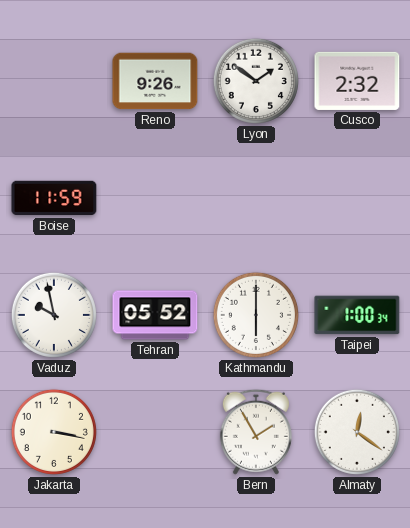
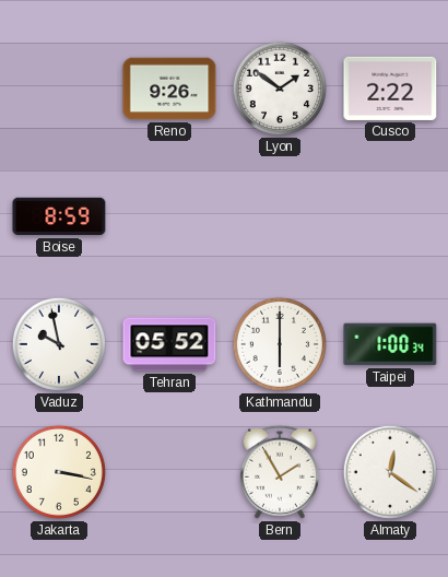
Cusco: 2:32 -> 2:22
Boise: 11:59 -> 8:59
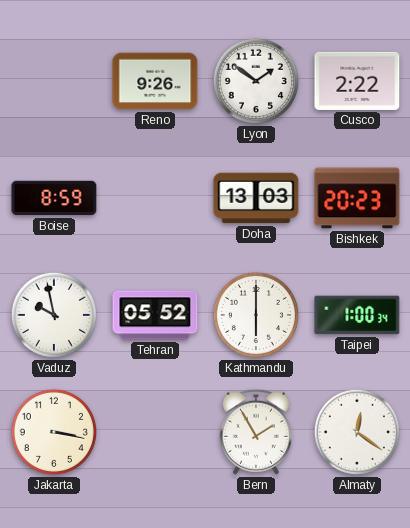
Doha: none -> 13:03
Bishkek: none -> 20:23
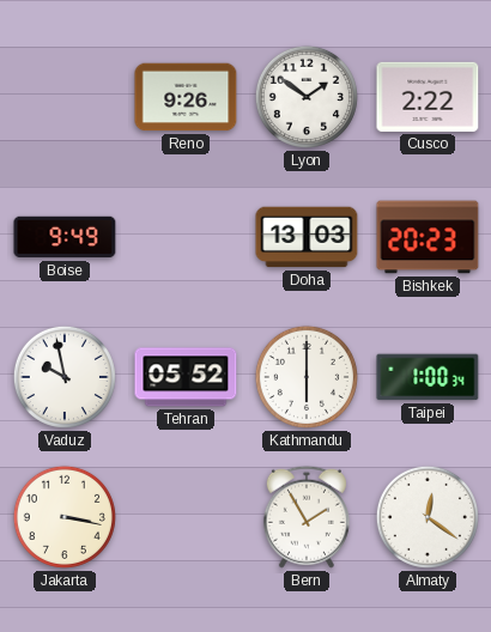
Boise: 8:59 -> 9:49
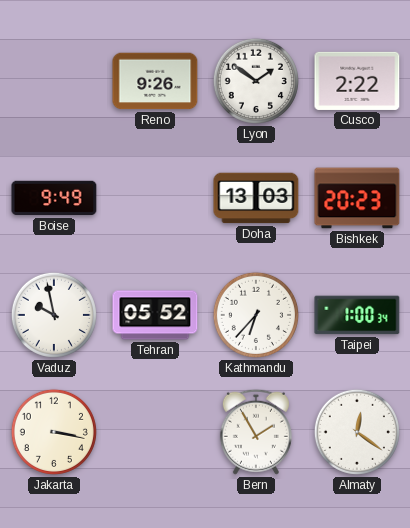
Kathmandu: 6:00 -> 6:37
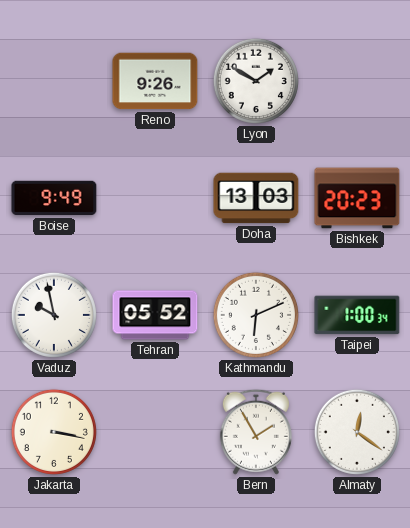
Lyon: 1:51 -> 1:50
Cusco: 2:22 -> none
Kathmandu: 6:37 -> 6:11
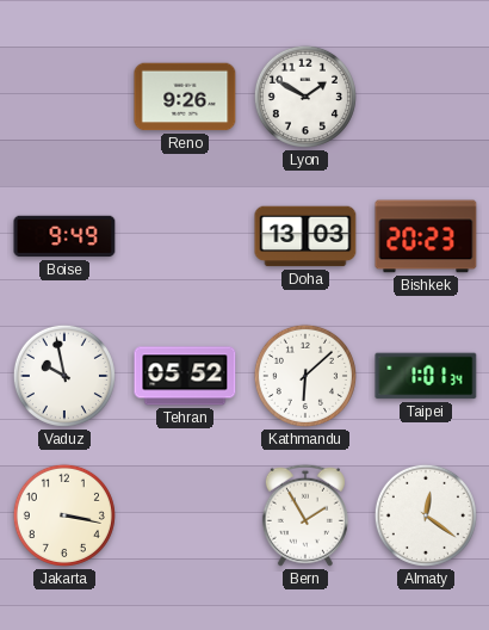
Kathmandu: 6:11 -> 6:08
Taipei: 1:00 -> 1:01
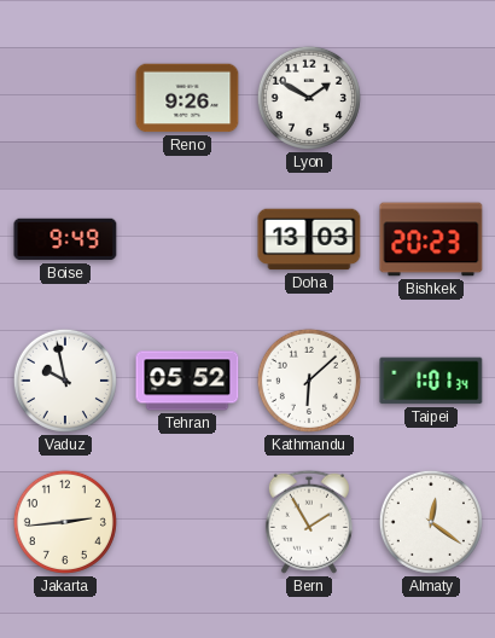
Jakarta: 3:17 -> 2:44
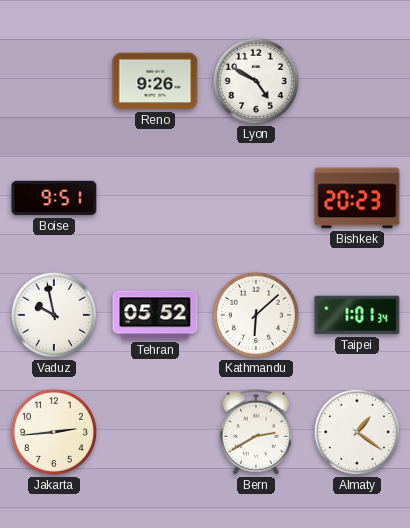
Lyon: 1:50 -> 4:50
Boise: 9:49 -> 9:51
Doha: 13:03 -> none
Bern: 1:55 -> 2:40
Almaty: 12:21 -> 1:21
